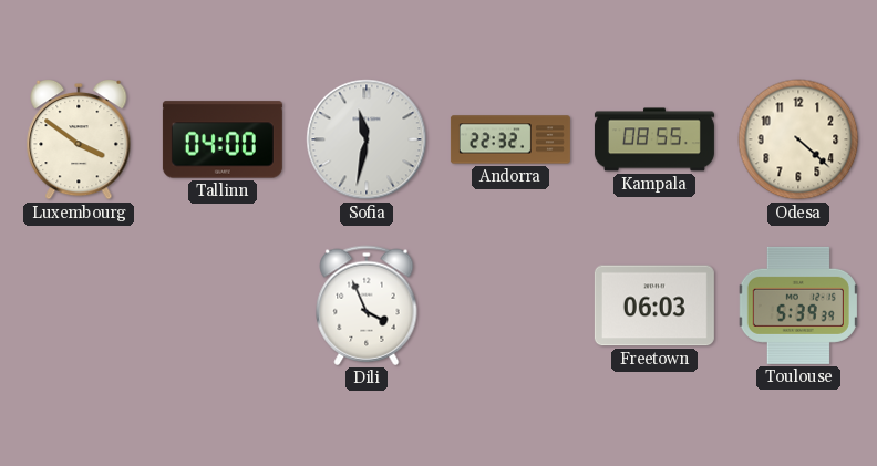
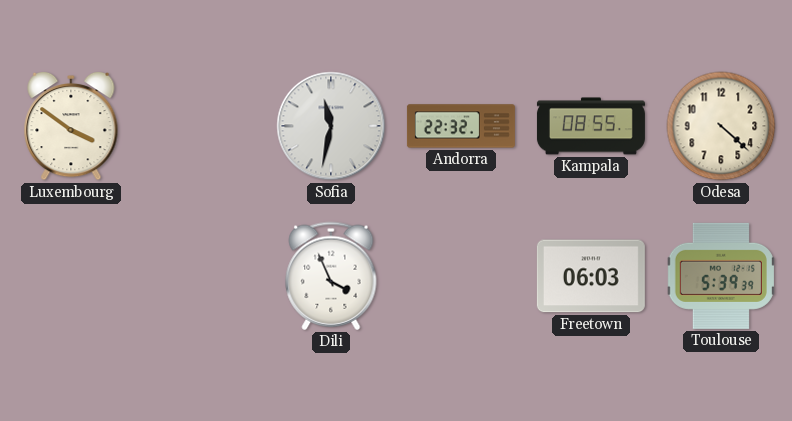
Tallinn: 04:00 -> none
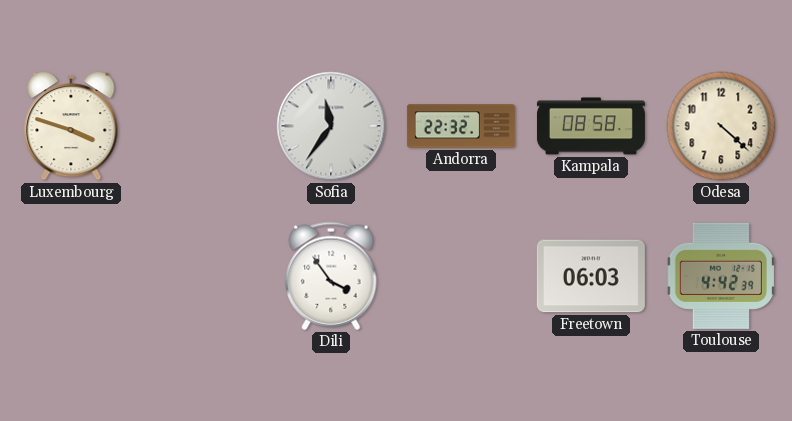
Luxembourg: 3:51 -> 3:48
Sofia: 11:32 -> 11:36
Kampala: 08:55 -> 08:58
Dili: 3:56 -> 3:54
Toulouse: 5:39 -> 4:42
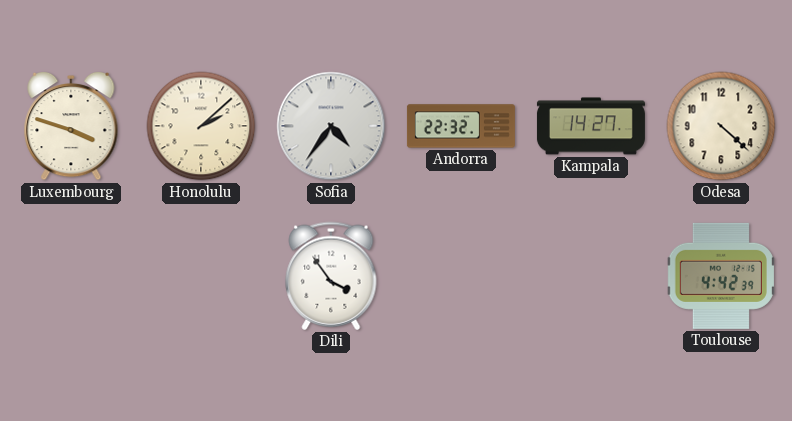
Honolulu: none -> 2:08
Sofia: 11:36 -> 4:36
Kampala: 08:58 -> 14:27
Freetown: 06:03 -> none
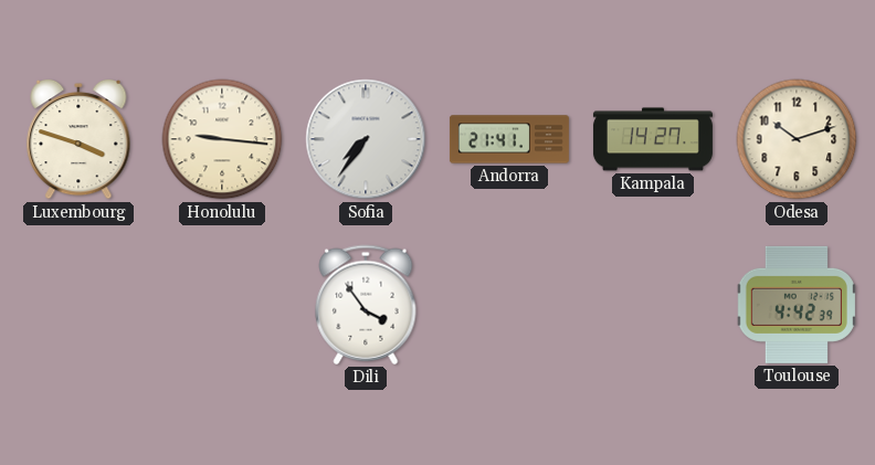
Honolulu: 2:08 -> 9:16
Sofia: 4:36 -> 7:36
Andorra: 22:32 -> 21:41
Odesa: 4:22 -> 10:12
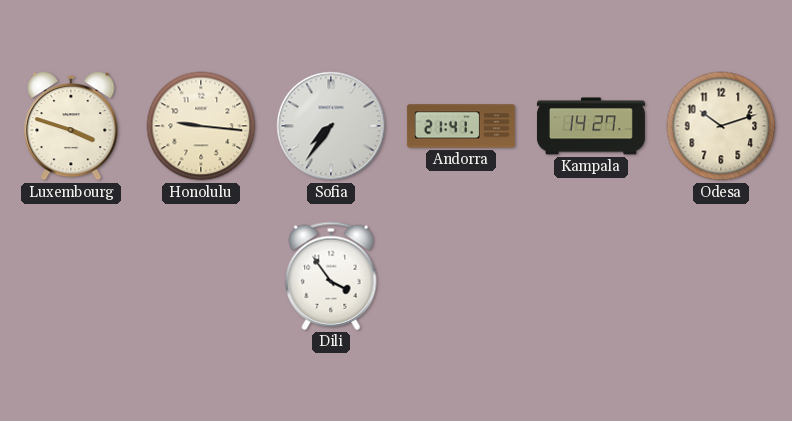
Toulouse: 4:42 -> none
